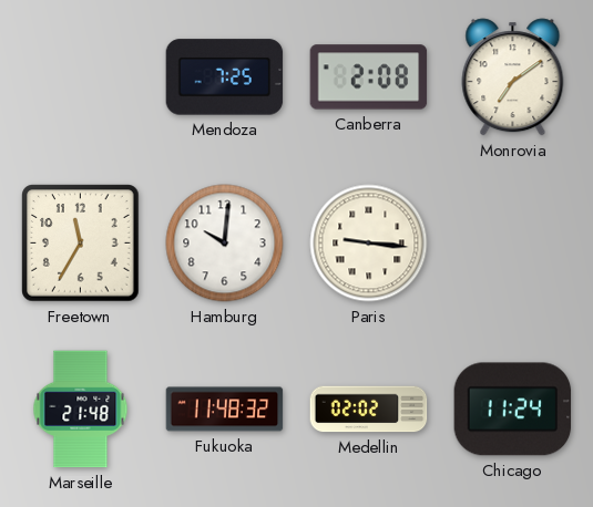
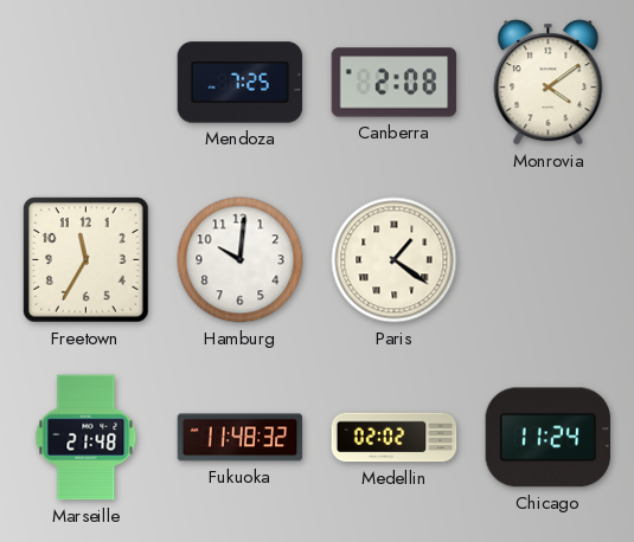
Monrovia: 7:09 -> 4:09
Paris: 9:16 -> 1:21
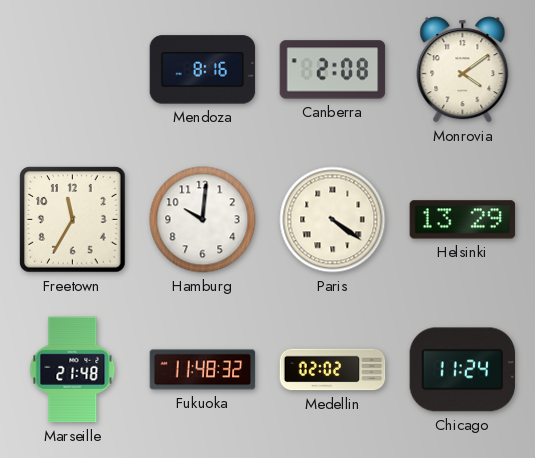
Mendoza: 7:25 -> 8:16
Paris: 1:21 -> 4:21
Helsinki: none -> 13:29
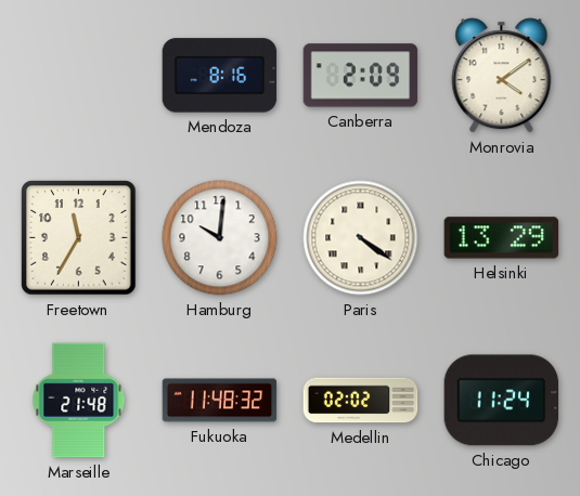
Canberra: 2:08 -> 2:09
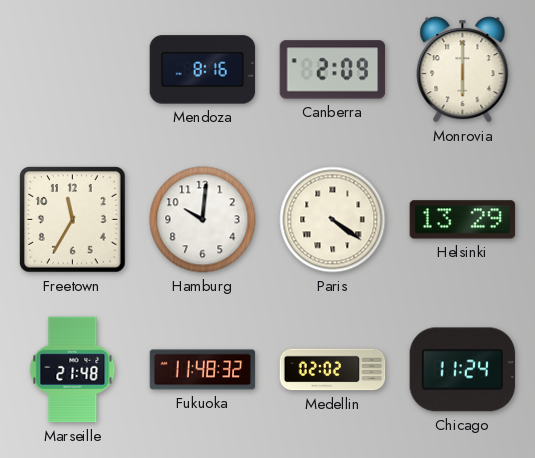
Monrovia: 4:09 -> 6:00
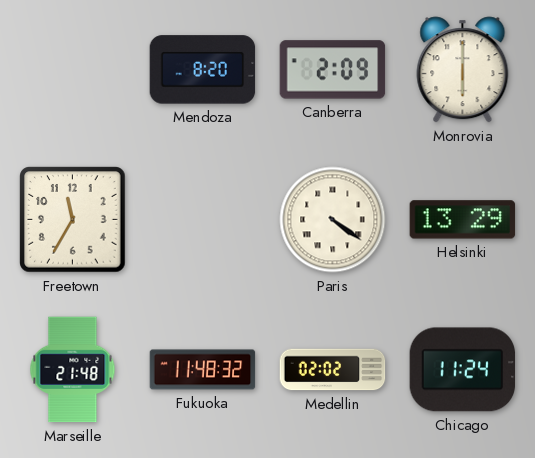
Mendoza: 8:16 -> 8:20
Hamburg: 10:01 -> none
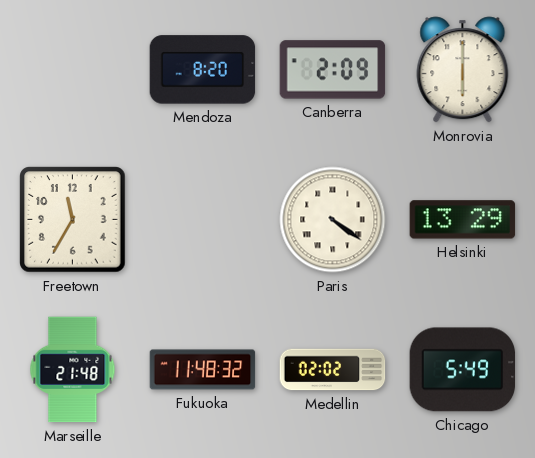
Chicago: 11:24 -> 5:49
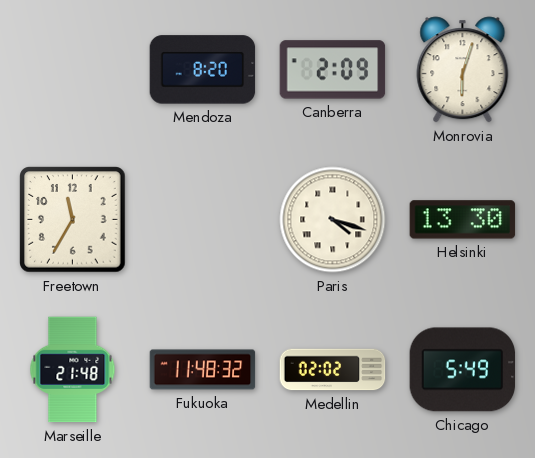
Monrovia: 6:00 -> 6:03
Paris: 4:21 -> 4:18
Helsinki: 13:29 -> 13:30
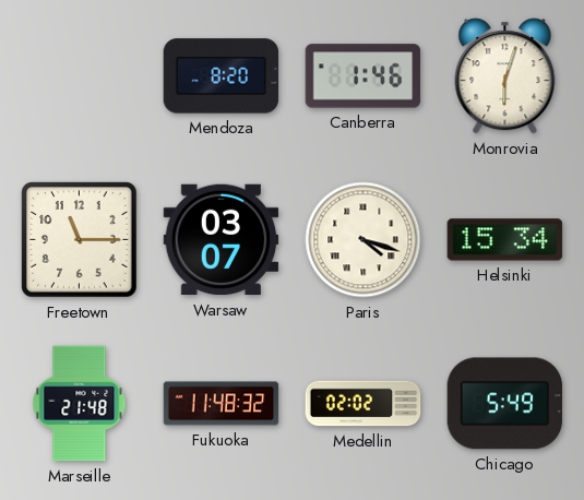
Canberra: 2:09 -> 1:46
Freetown: 11:35 -> 11:15
Warsaw: none -> 03:07
Helsinki: 13:30 -> 15:34
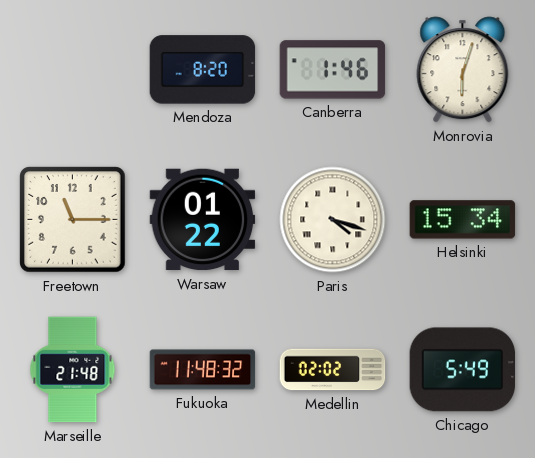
Warsaw: 03:07 -> 01:22
